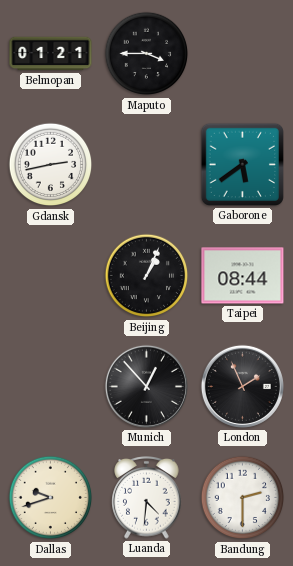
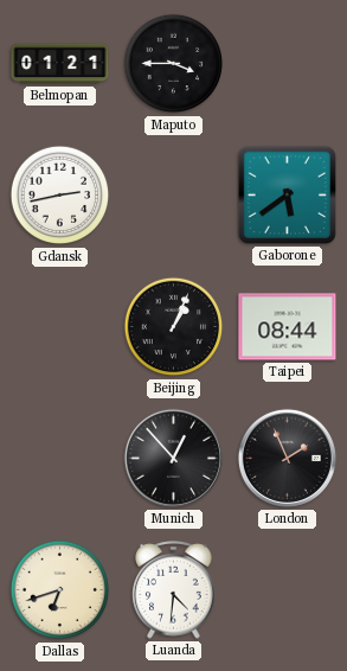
Dallas: 9:42 -> 6:42
Bandung: 2:30 -> none
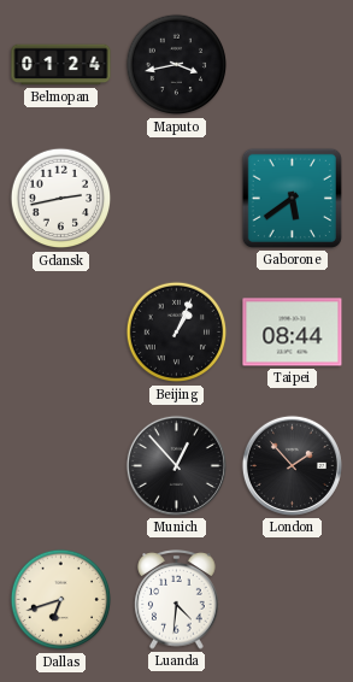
Belmopan: 01:21 -> 01:24
Maputo: 3:45 -> 3:43
London: 1:56 -> 1:53
